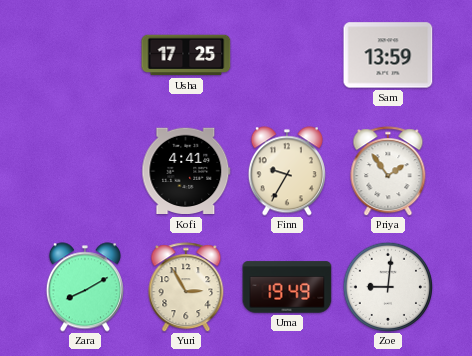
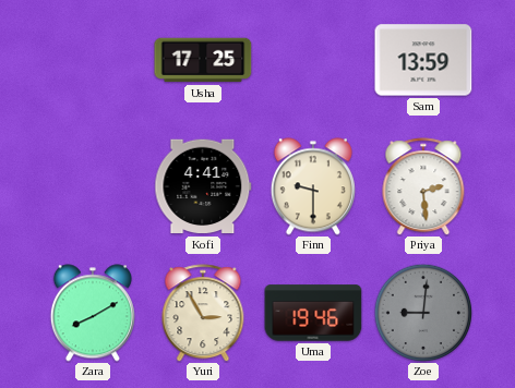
Finn: 9:35 -> 9:30
Priya: 1:54 -> 2:29
Uma: 19:49 -> 19:46
Zoe dial: white -> grey
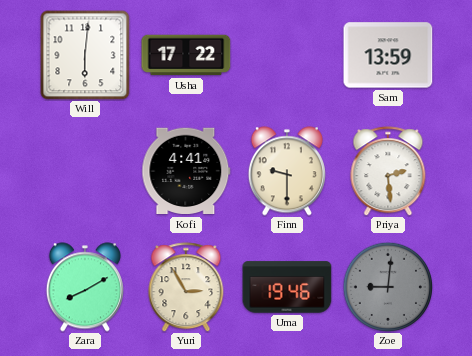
Will: none -> 6:01
Usha: 17:25 -> 17:22
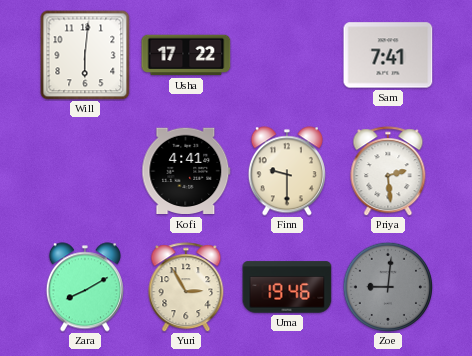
Sam: 13:59 -> 7:41
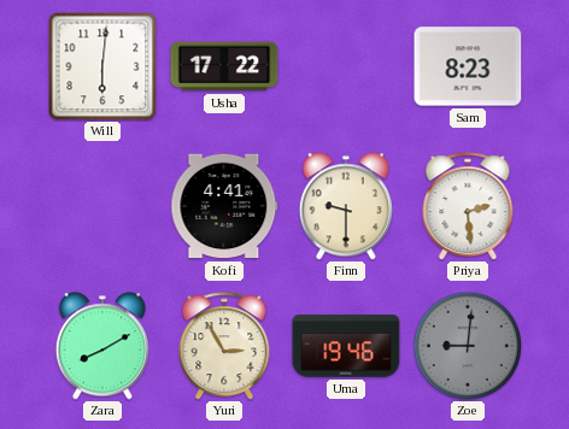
Sam: 7:41 -> 8:23
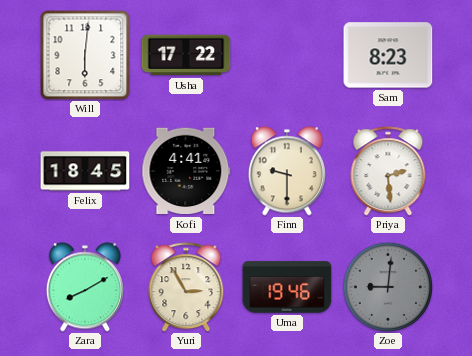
Felix: none -> 18:45
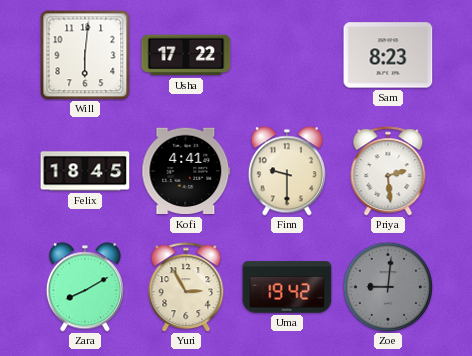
Uma: 19:46 -> 19:42
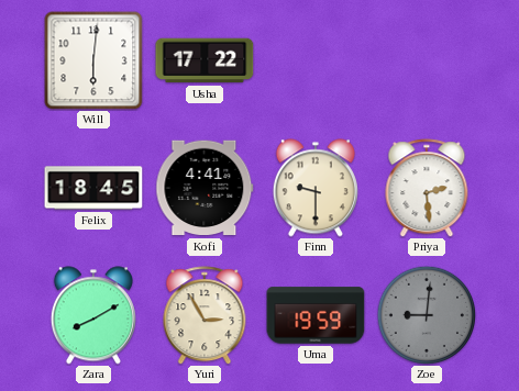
Sam: 8:23 -> none
Uma: 19:42 -> 19:59
